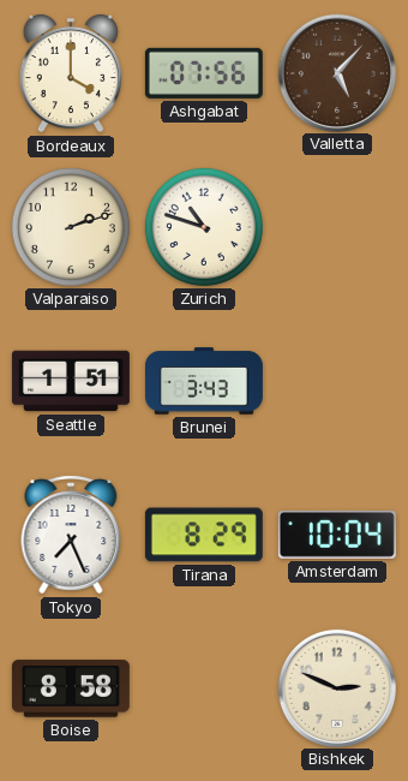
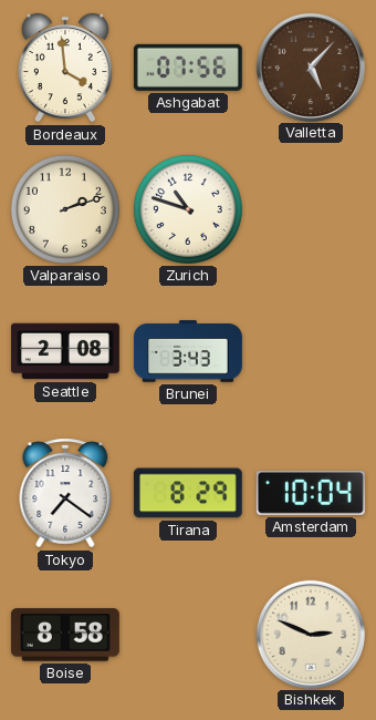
Bordeaux: 4:00 -> 3:59
Seattle: 1:51 -> 2:08
Tokyo: 7:26 -> 7:21
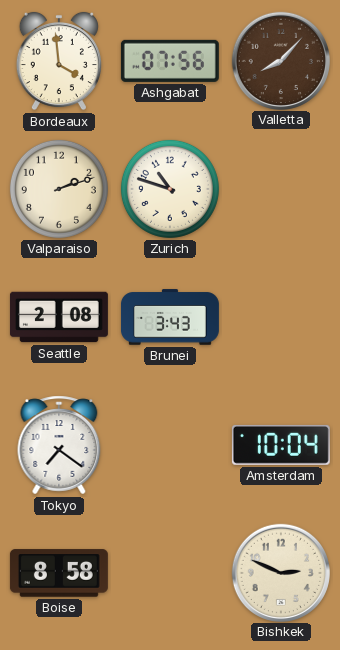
Valletta: 5:07 -> 8:07
Tirana: 8:29 -> none
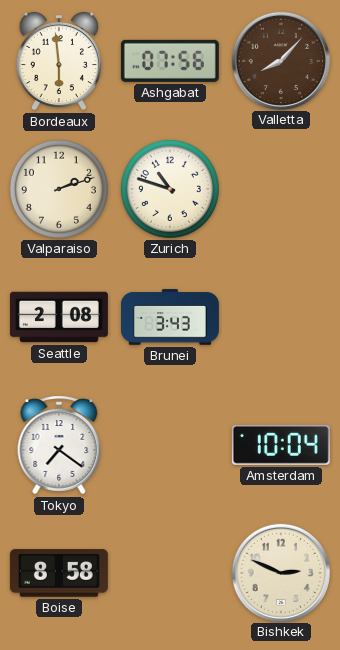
Bordeaux: 3:59 -> 5:59
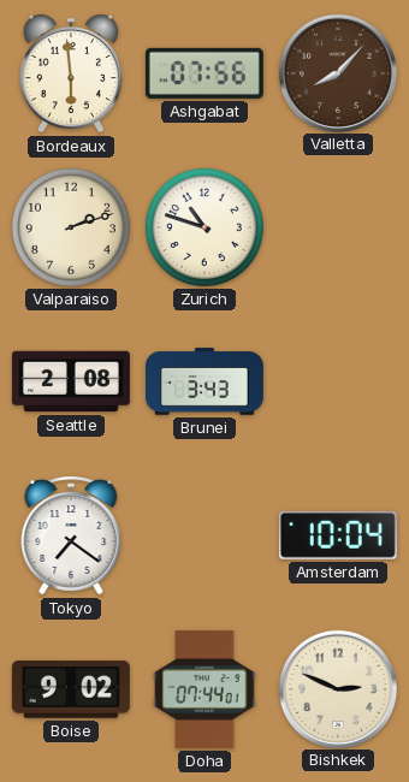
Boise: 8:58 -> 9:02
Doha: none -> 07:44
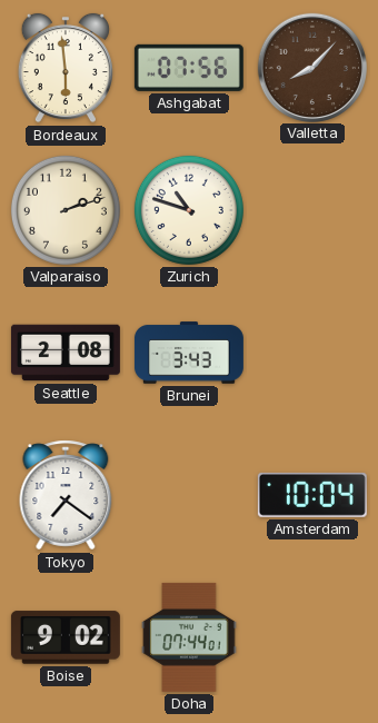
Bishkek: 2:49 -> none
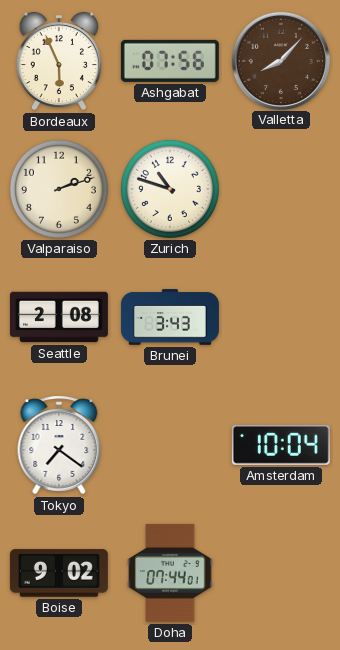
Bordeaux: 5:59 -> 5:56
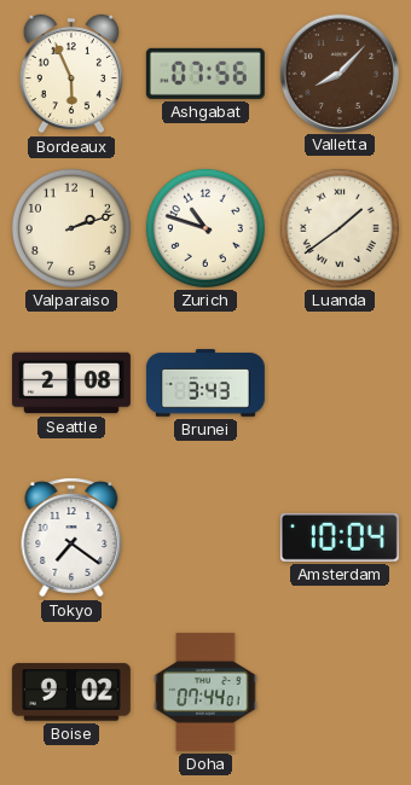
Luanda: none -> 1:39
